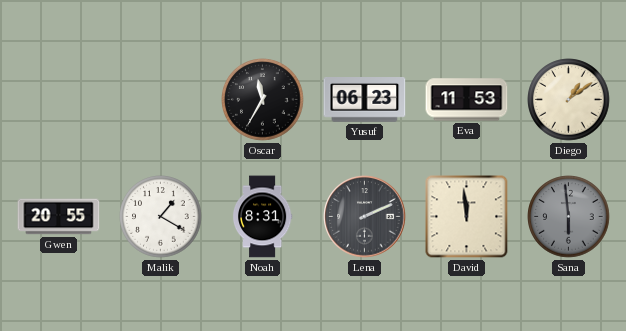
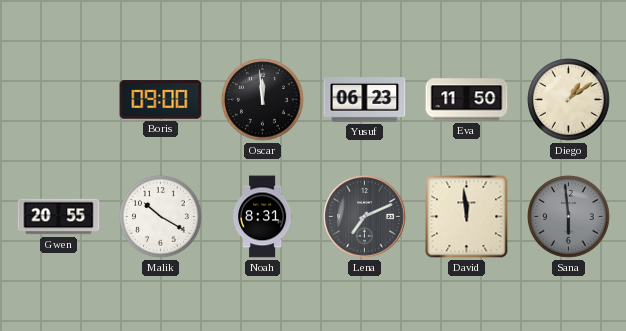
Boris: none -> 09:00
Oscar: 11:35 -> 11:59
Eva: 11:53 -> 11:50
Malik: 1:20 -> 10:20
Lena: 2:11 -> 7:11
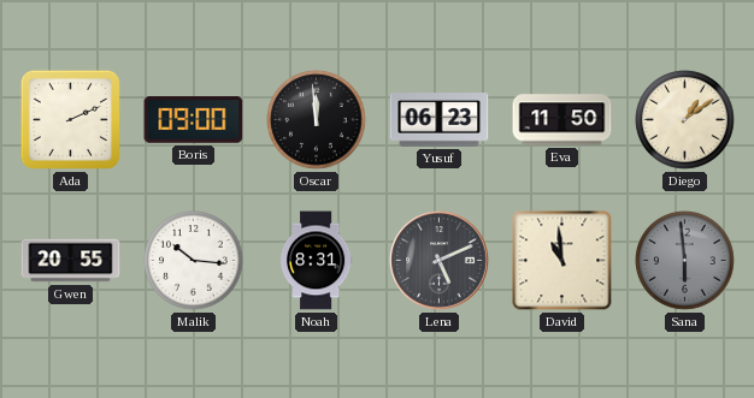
Ada: none -> 2:11
Malik: 10:20 -> 10:16
Lena: 7:11 -> 5:11
David: 11:59 -> 10:59
